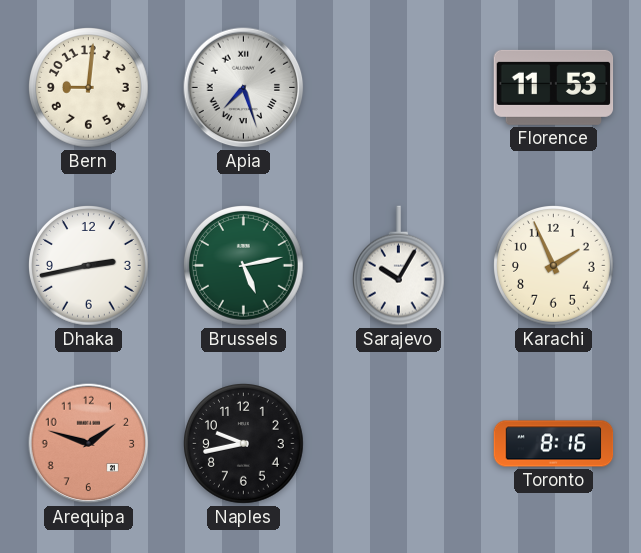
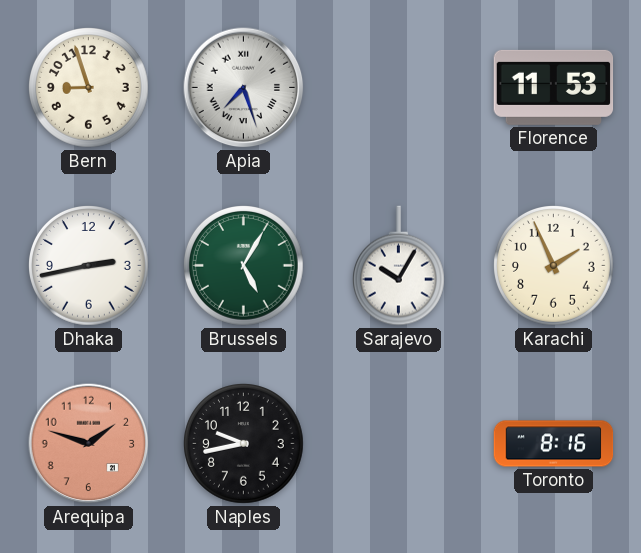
Bern: 9:01 -> 8:57
Brussels: 5:13 -> 5:05
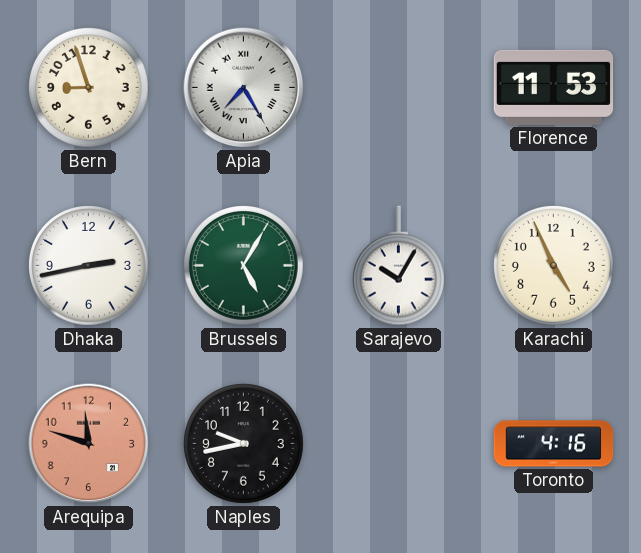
Apia: 7:27 -> 7:25
Karachi: 1:56 -> 4:56
Arequipa: 1:48 -> 11:48
Toronto: 8:16 -> 4:16
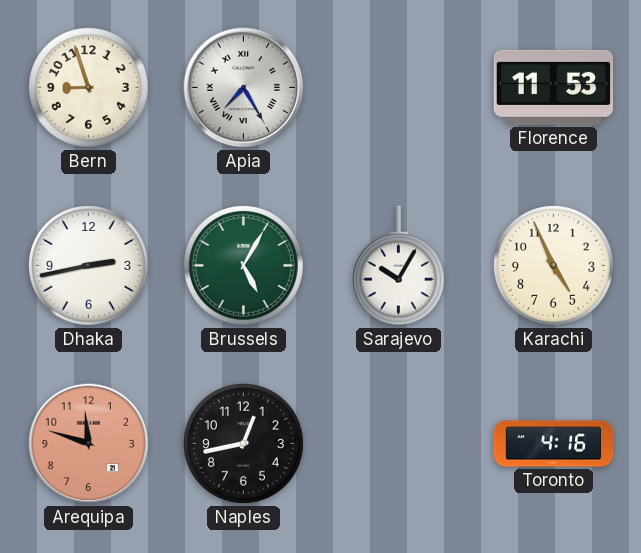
Naples: 9:43 -> 12:43
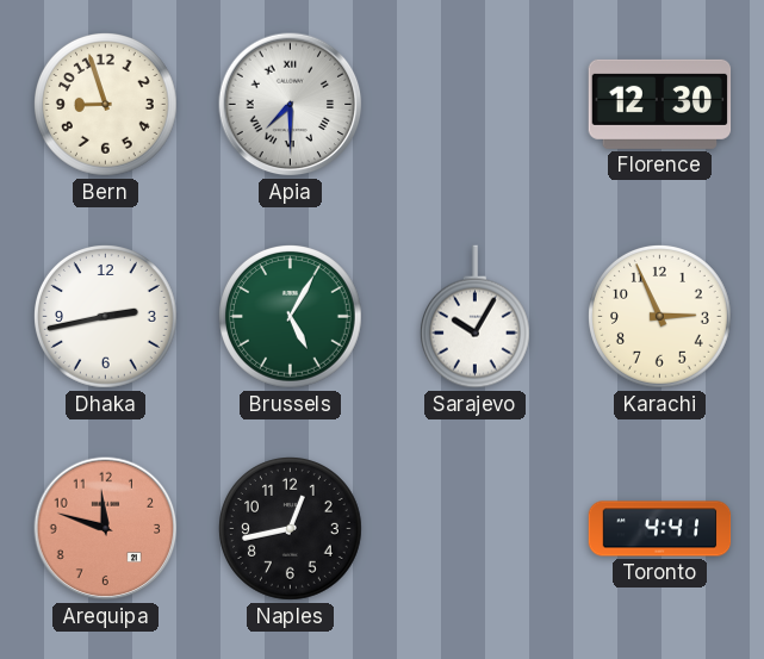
Apia: 7:25 -> 7:30
Florence: 11:53 -> 12:30
Karachi: 4:56 -> 2:56
Toronto: 4:16 -> 4:41
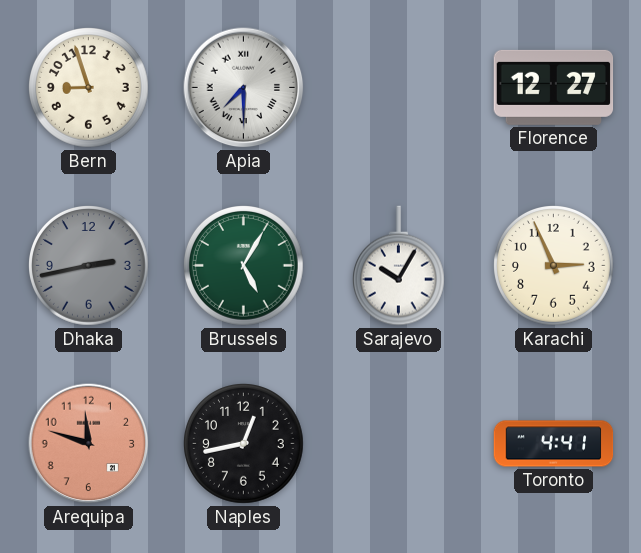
Florence: 12:30 -> 12:27
Dhaka dial: white -> grey
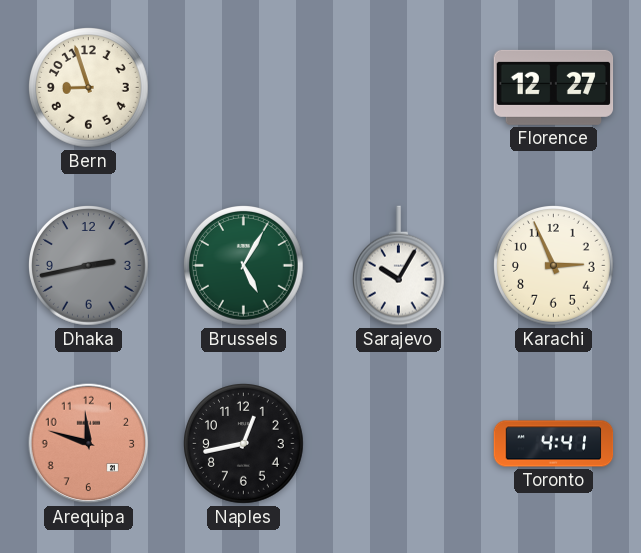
Apia: 7:30 -> none
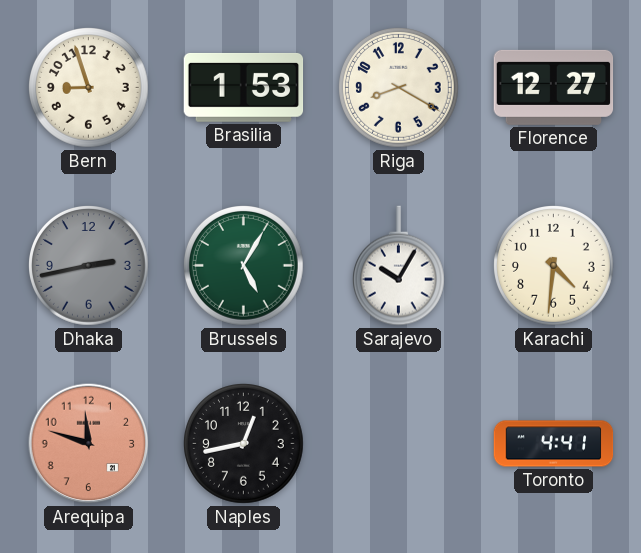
Brasilia: none -> 1:53
Riga: none -> 8:20
Karachi: 2:56 -> 4:31
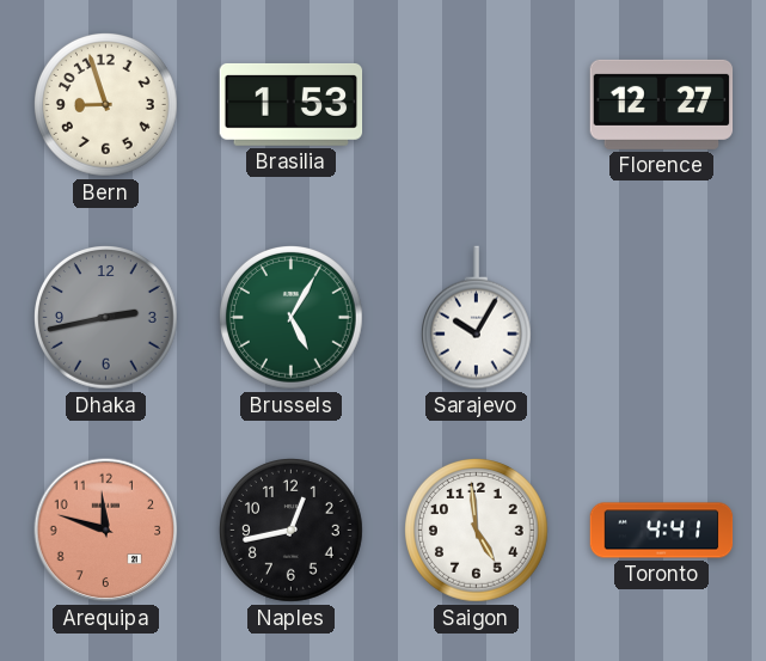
Riga: 8:20 -> none
Karachi: 4:31 -> none
Saigon: none -> 4:59
